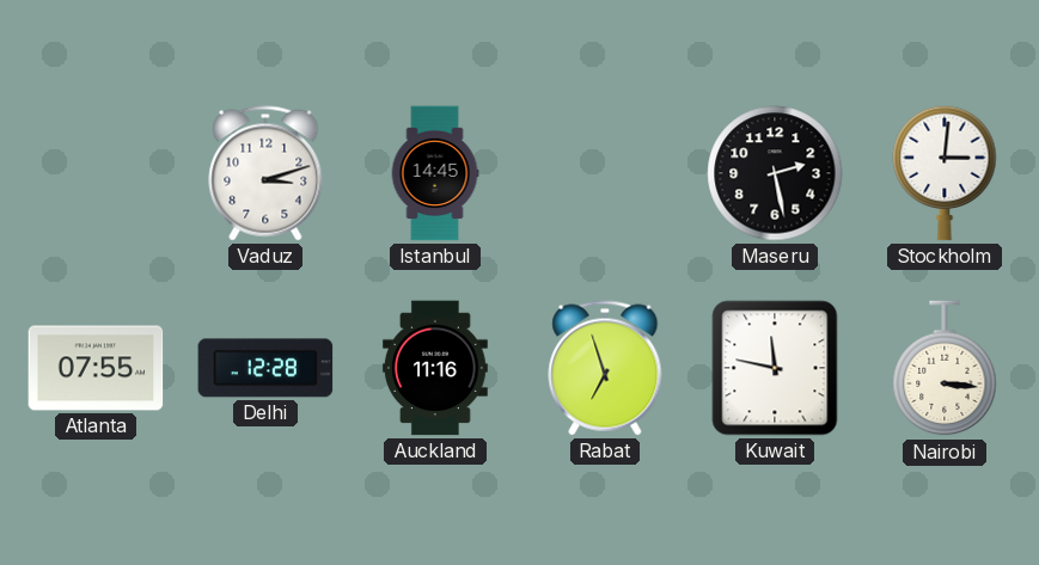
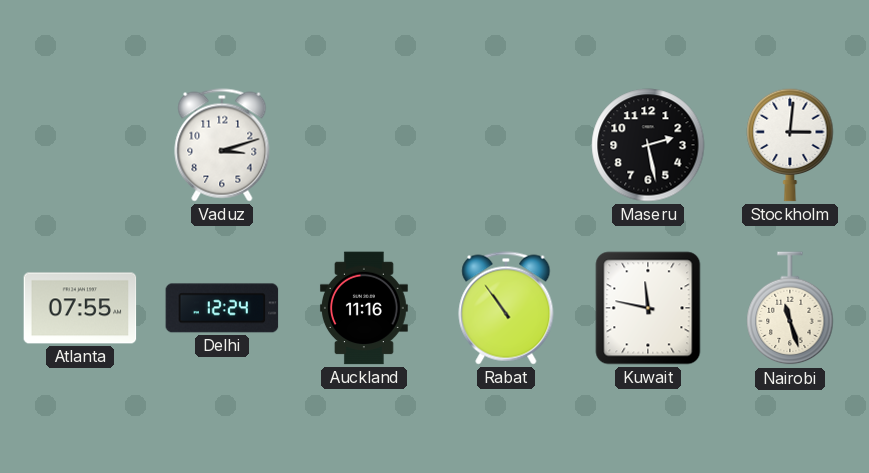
Istanbul: 14:45 -> none
Delhi: 12:28 -> 12:24
Rabat: 6:57 -> 10:54
Nairobi: 3:16 -> 11:27
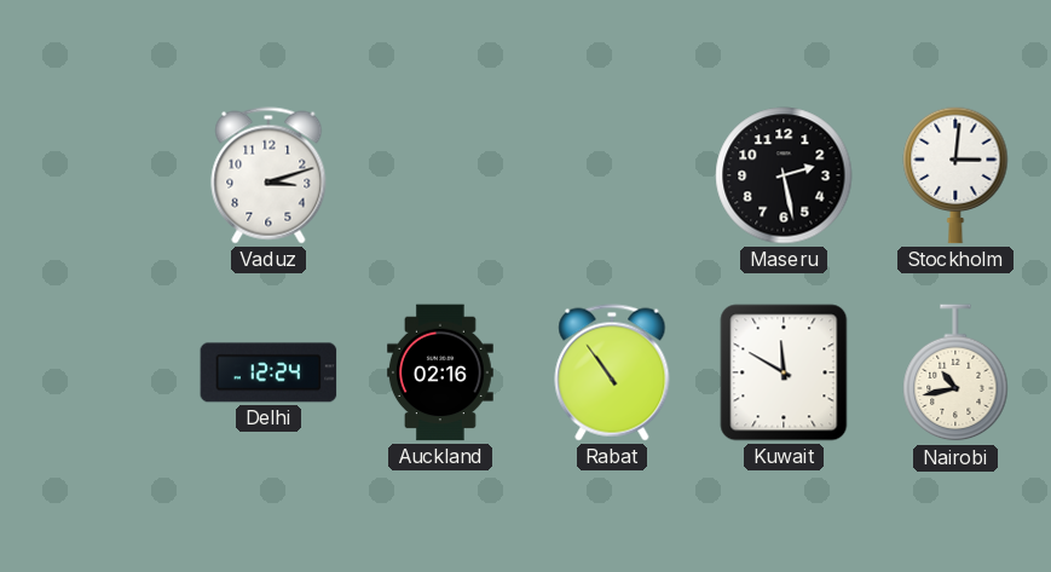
Atlanta: 07:55 -> none
Auckland: 11:16 -> 02:16
Kuwait: 11:47 -> 11:50
Nairobi: 11:27 -> 10:43
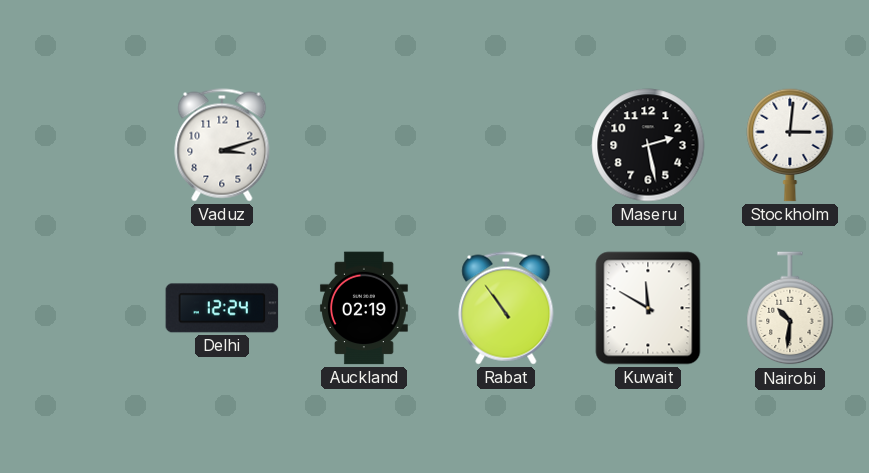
Auckland: 02:16 -> 02:19
Nairobi: 10:43 -> 10:31
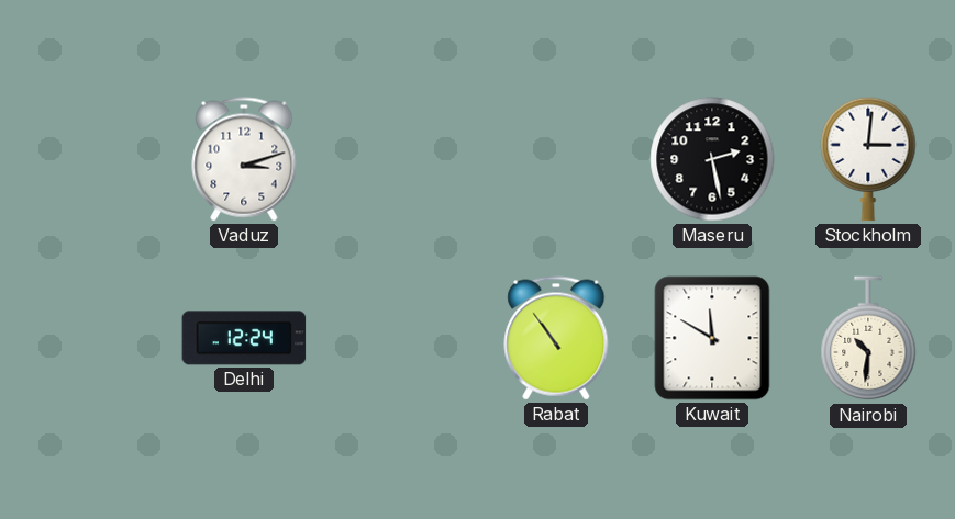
Auckland: 02:19 -> none
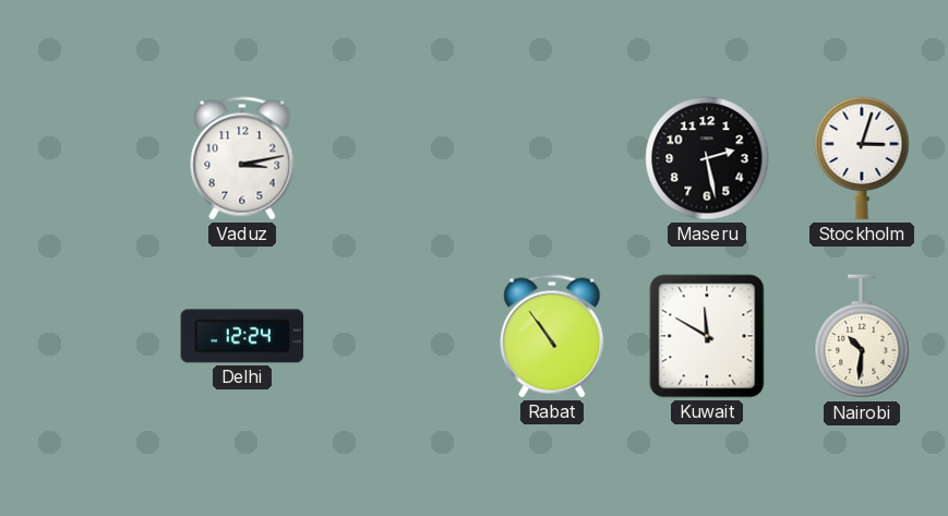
Vaduz: 3:12 -> 3:13
Stockholm: 3:01 -> 3:03
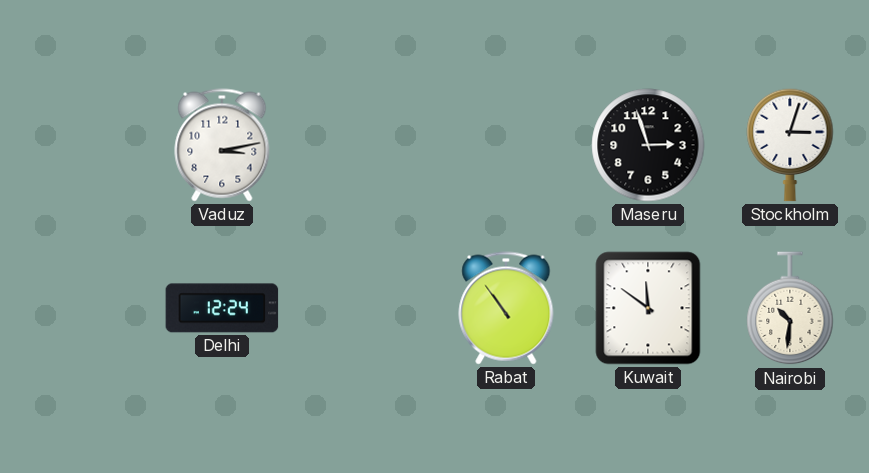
Maseru: 2:28 -> 2:57
Kuwait: 11:50 -> 11:51
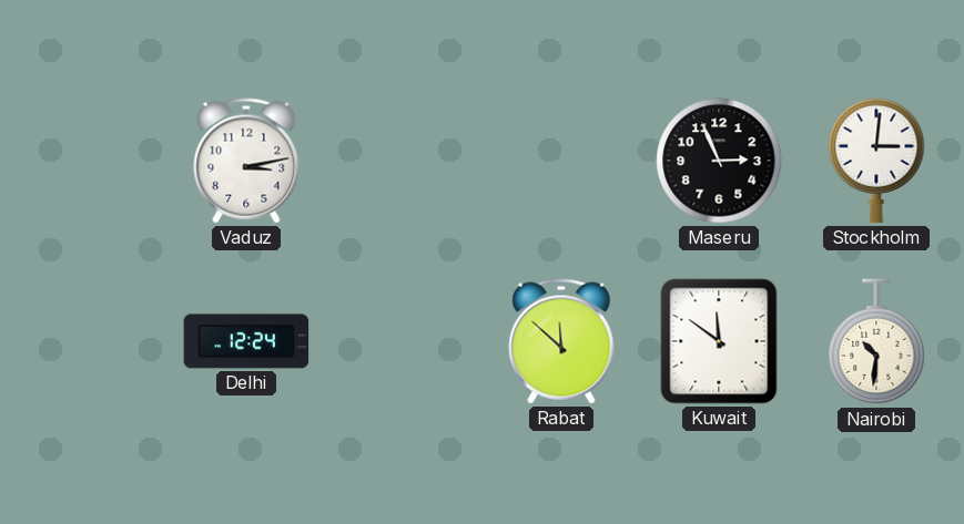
Maseru: 2:57 -> 2:56
Stockholm: 3:03 -> 3:01
Rabat: 10:54 -> 11:52
